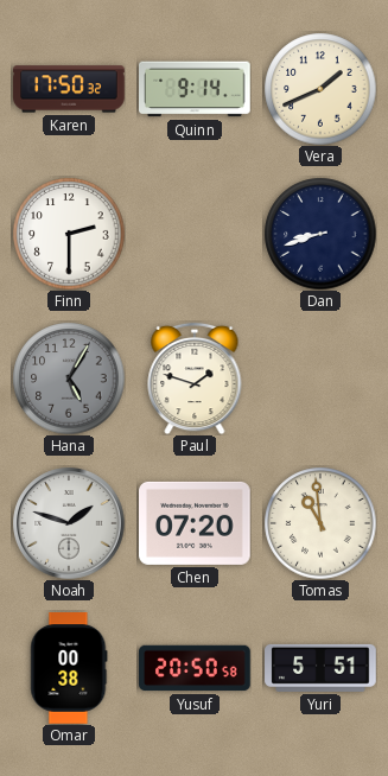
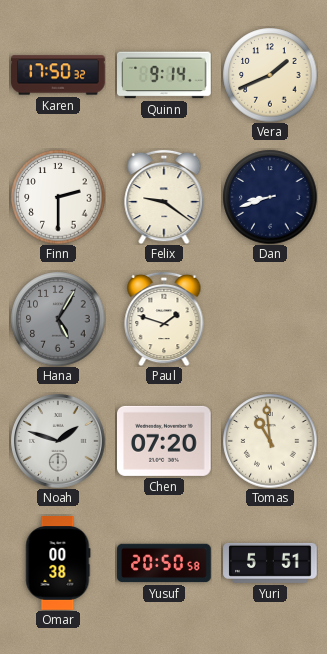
Felix: none -> 9:21
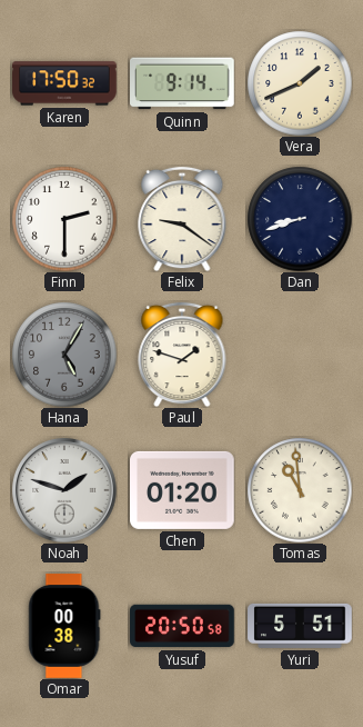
Chen: 07:20 -> 01:20
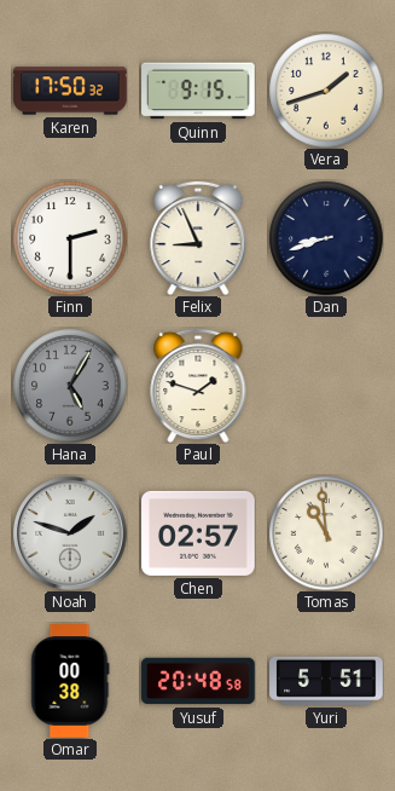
Quinn: 9:14 -> 9:15
Vera: 1:41 -> 1:42
Felix: 9:21 -> 8:56
Chen: 01:20 -> 02:57
Yusuf: 20:50 -> 20:48
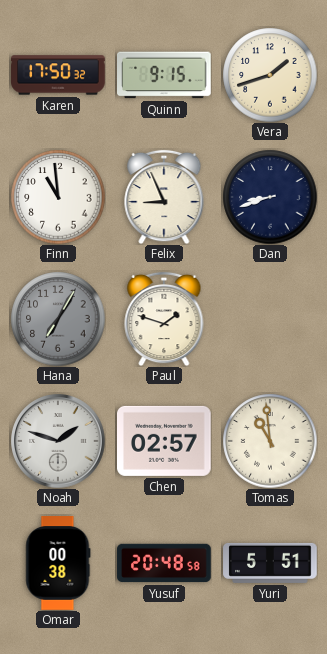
Finn: 2:30 -> 10:59
Hana: 5:05 -> 7:05
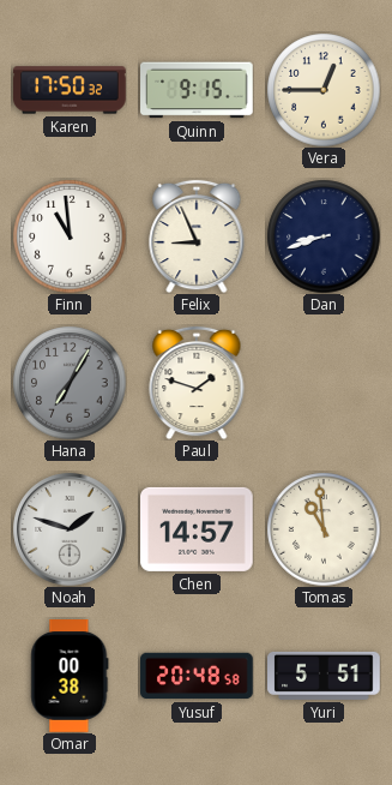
Vera: 1:42 -> 12:45
Chen: 02:57 -> 14:57
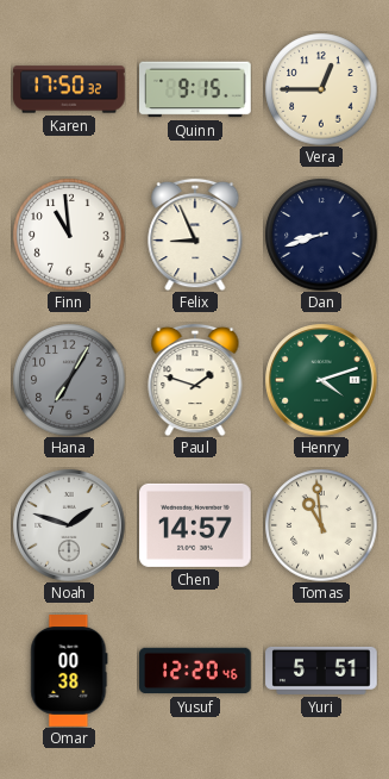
Henry: none -> 4:12
Yusuf: 20:48 -> 12:20
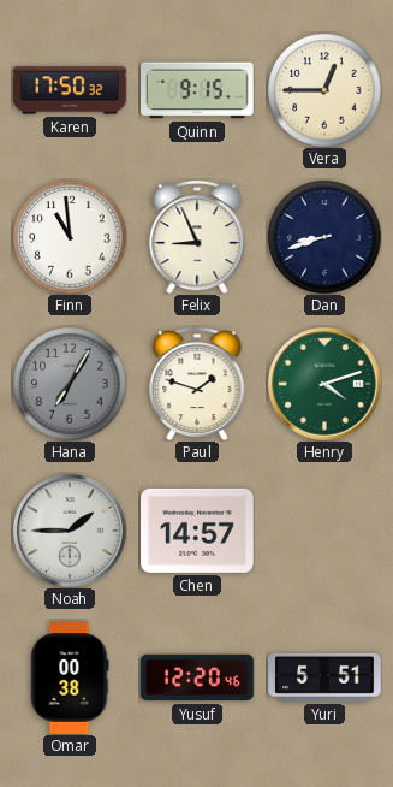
Noah: 1:48 -> 1:45
Tomas: 10:59 -> none
